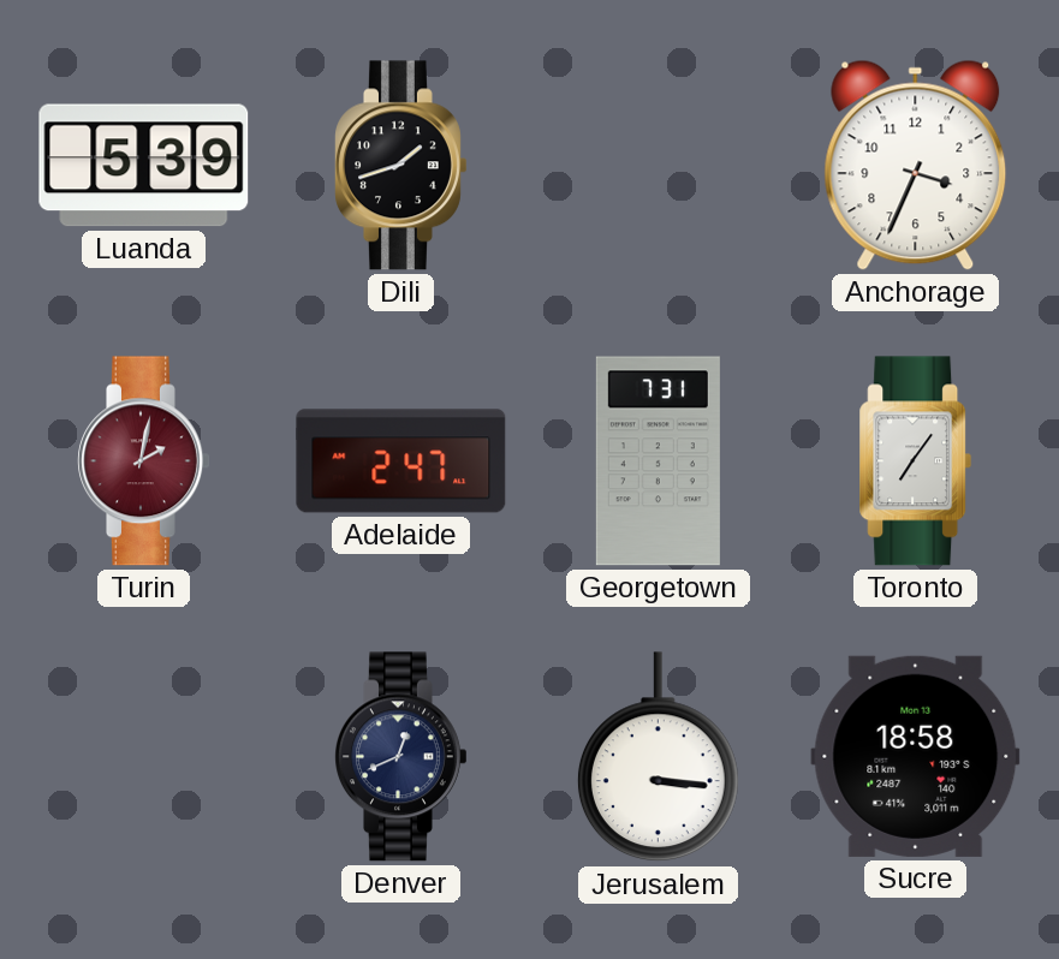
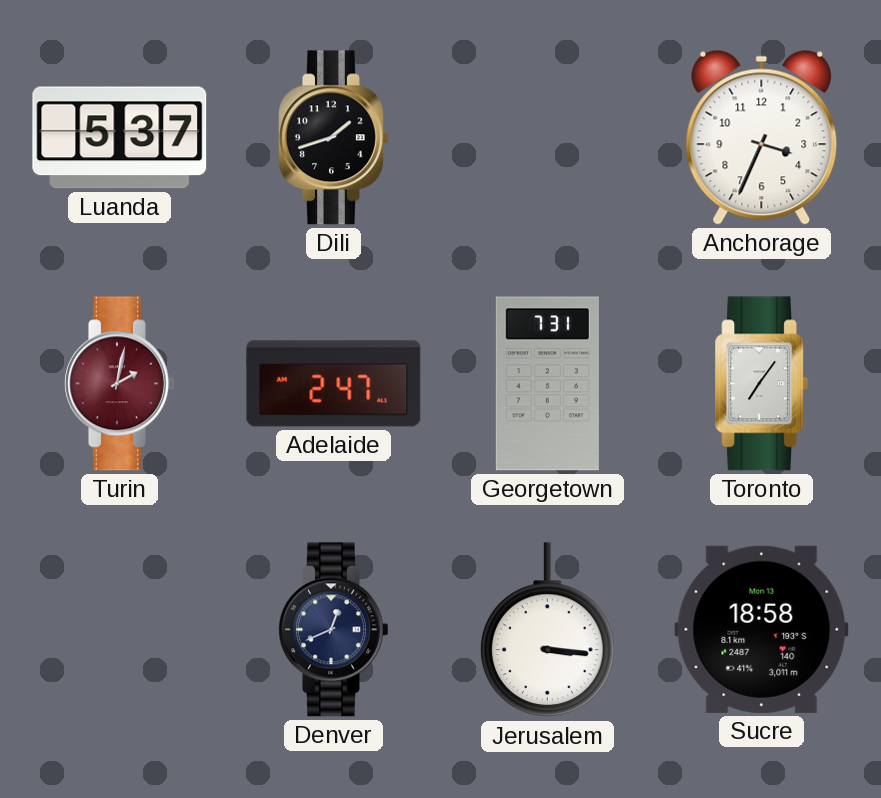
Luanda: 5:39 -> 5:37
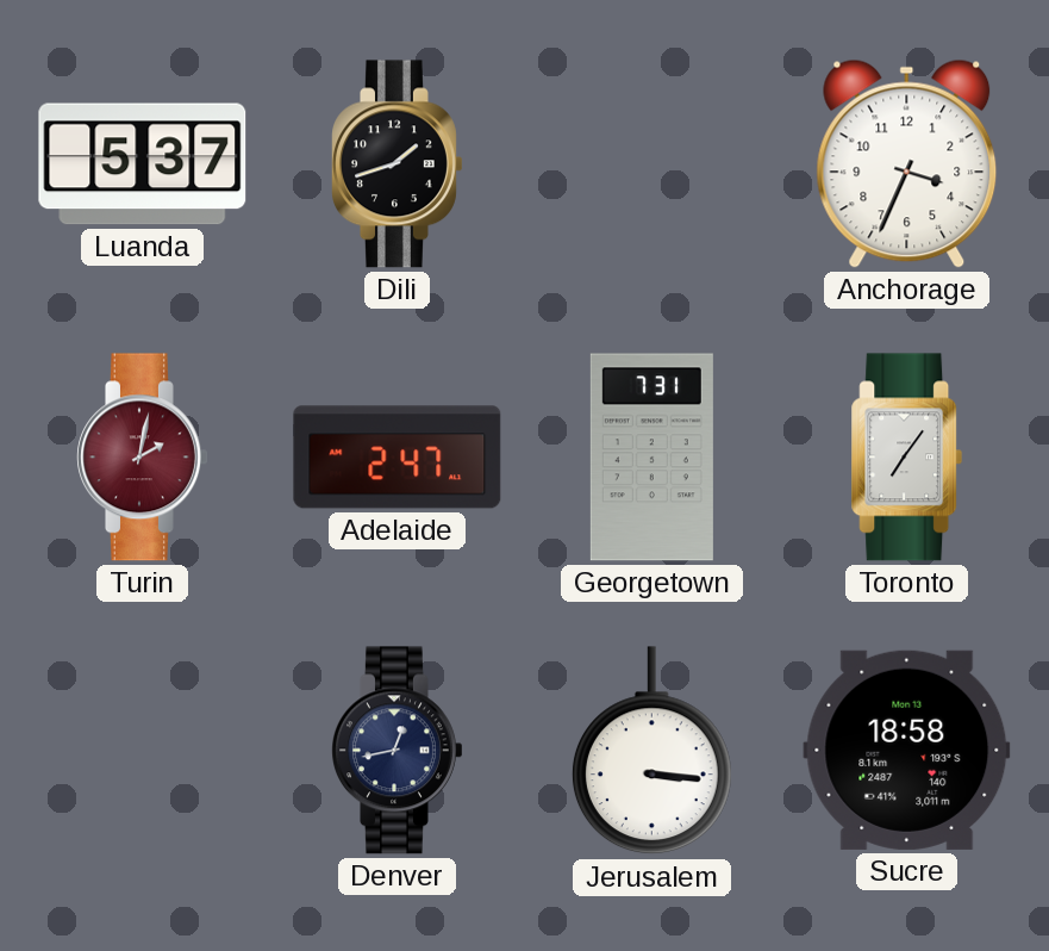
Denver: 12:41 -> 12:43
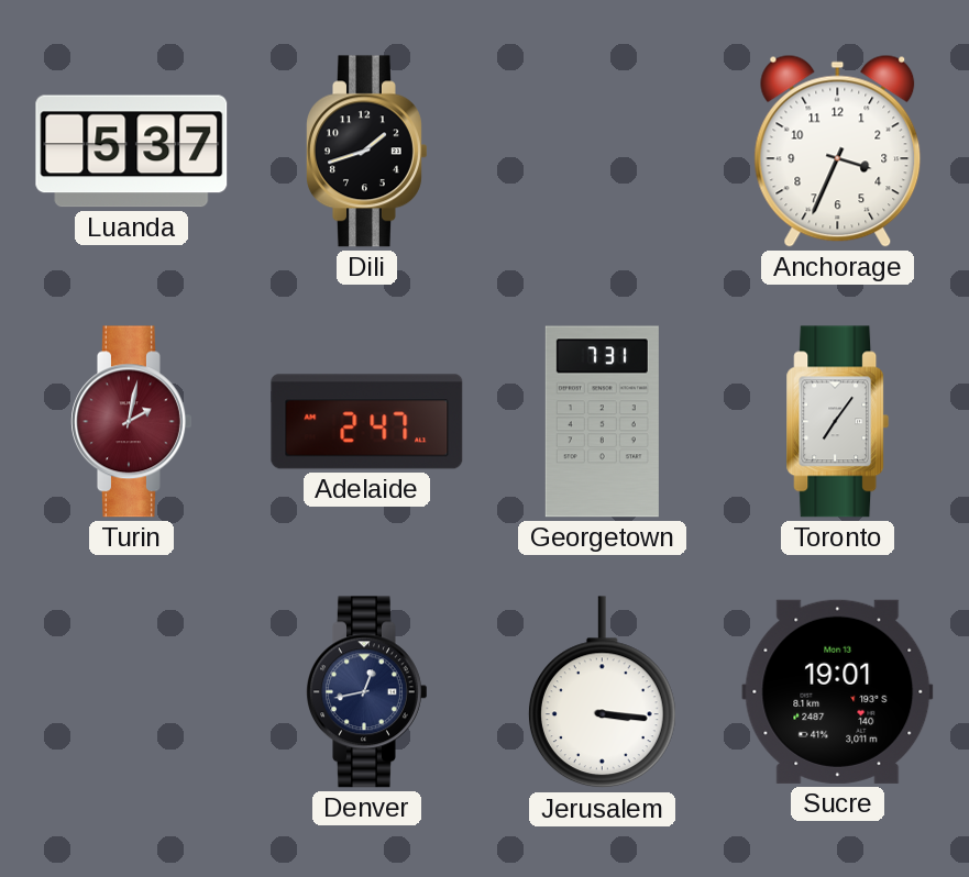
Sucre: 18:58 -> 19:01
